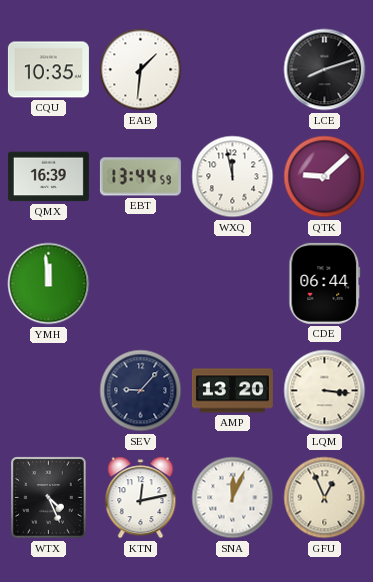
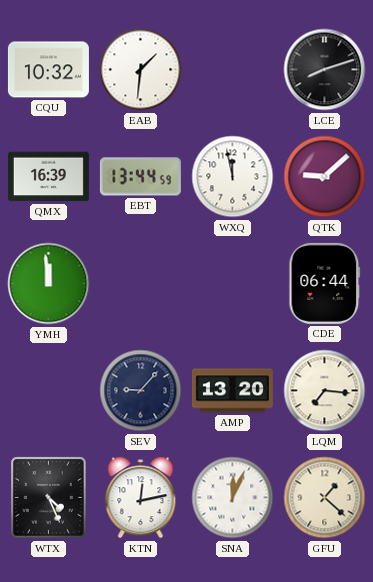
CQU: 10:35 -> 10:32
LQM: 3:16 -> 7:16
GFU: 12:56 -> 1:22
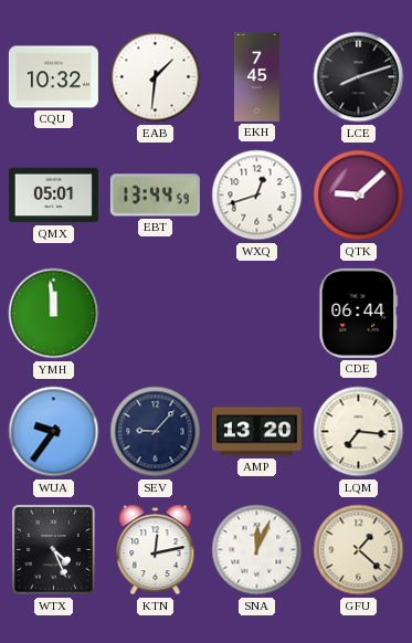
EKH: none -> 7:45
QMX: 16:39 -> 05:01
WXQ: 11:58 -> 12:42
WUA: none -> 9:36
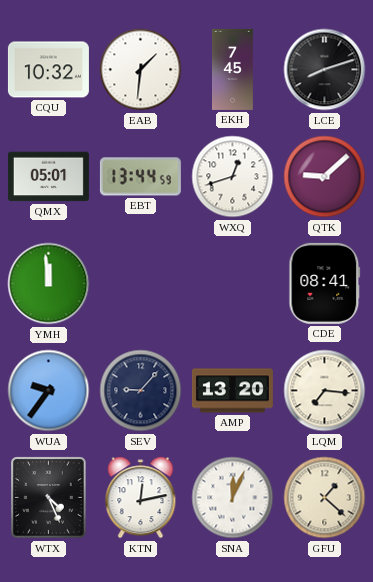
CDE: 06:44 -> 08:41
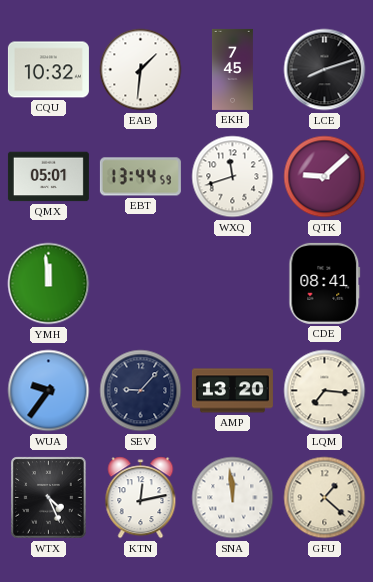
WXQ: 12:42 -> 11:42
SNA: 12:04 -> 11:59
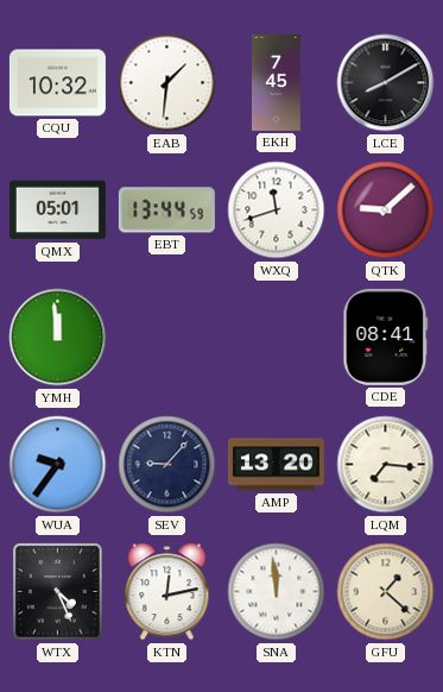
LCE: 8:12 -> 8:10
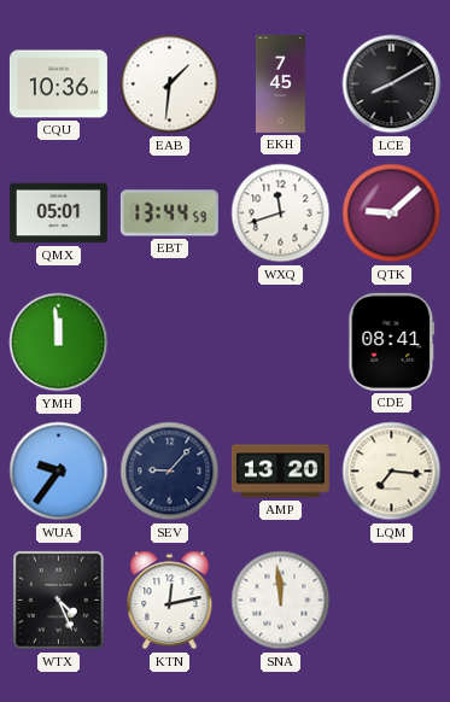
CQU: 10:32 -> 10:36
GFU: 1:22 -> none
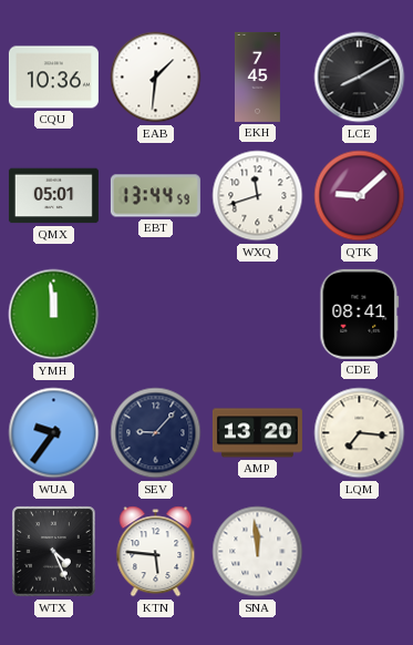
KTN: 12:13 -> 5:46
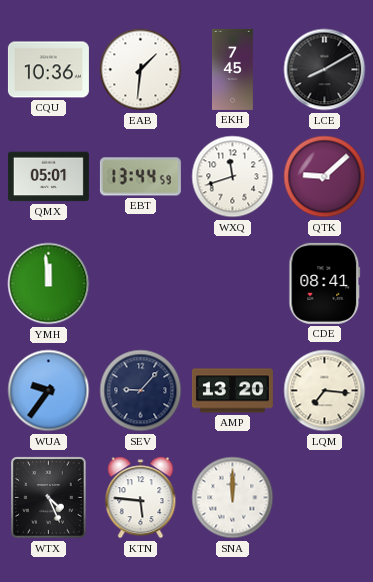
SNA: 11:59 -> 12:00
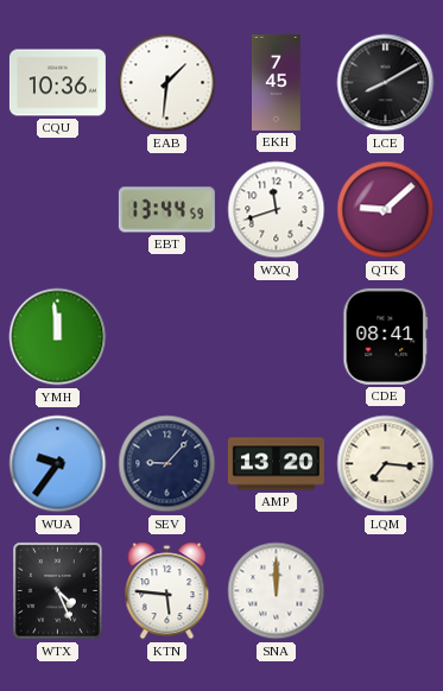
QMX: 05:01 -> none
